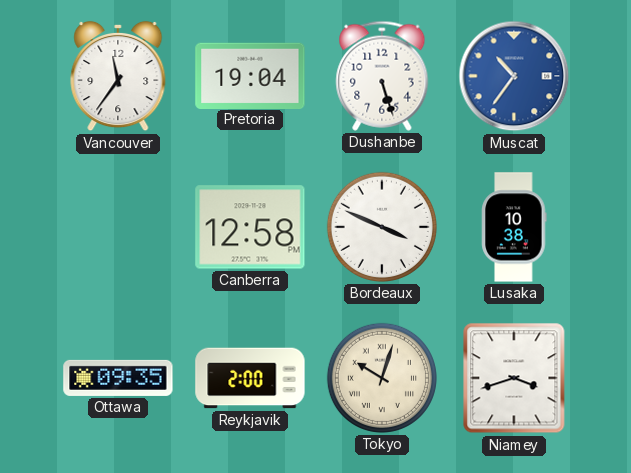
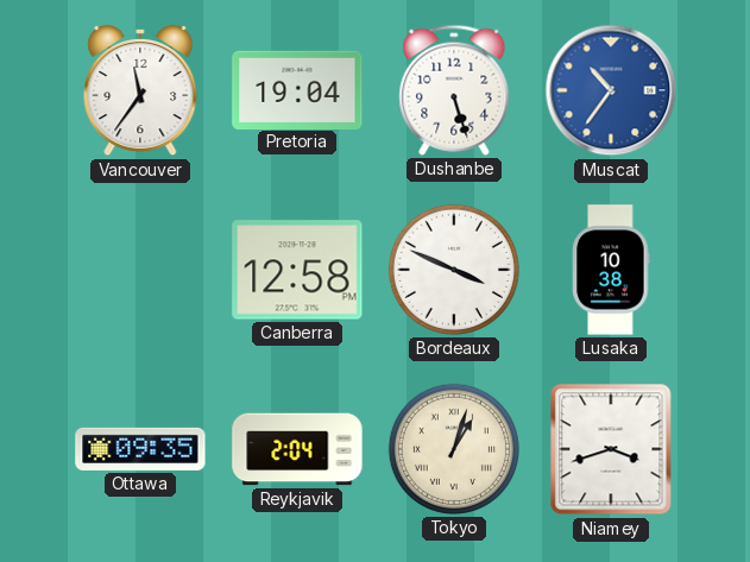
Reykjavik: 2:00 -> 2:04
Tokyo: 10:03 -> 1:03
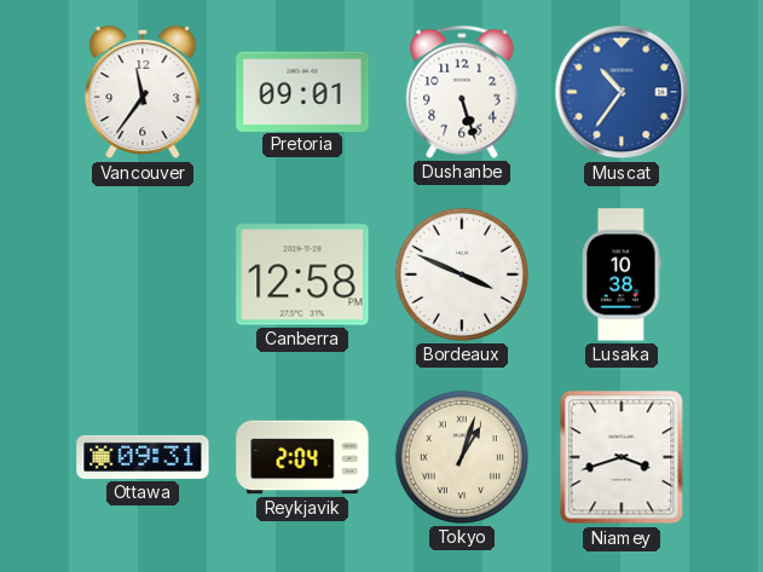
Pretoria: 19:04 -> 09:01
Ottawa: 09:35 -> 09:31
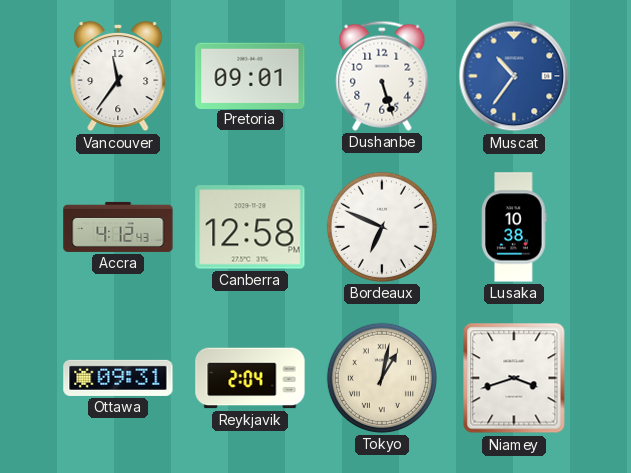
Accra: none -> 4:12
Bordeaux: 3:49 -> 6:49
Tokyo: 1:03 -> 1:02
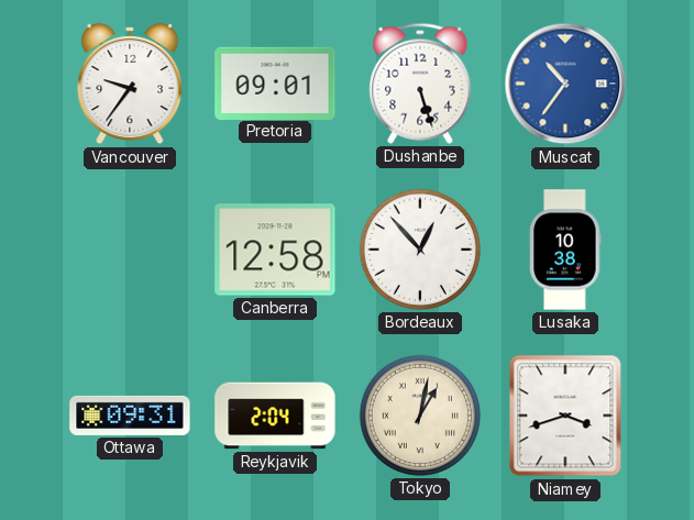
Vancouver: 11:36 -> 9:36
Accra: 4:12 -> none
Bordeaux: 6:49 -> 12:53
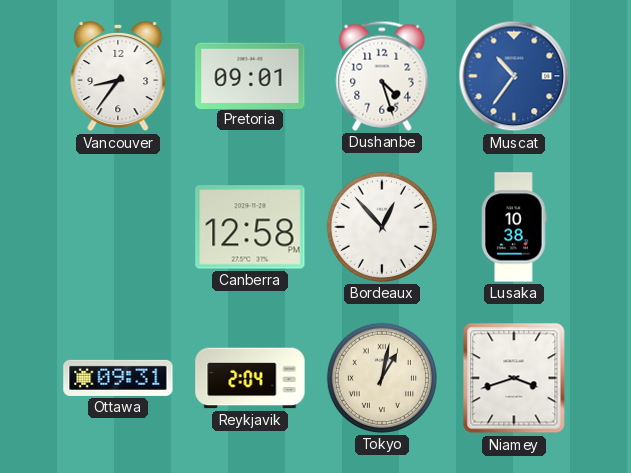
Vancouver: 9:36 -> 8:36
Dushanbe: 5:27 -> 4:27
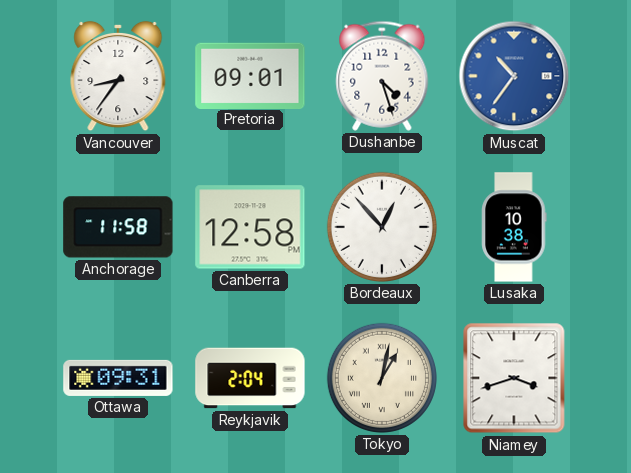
Anchorage: none -> 11:58
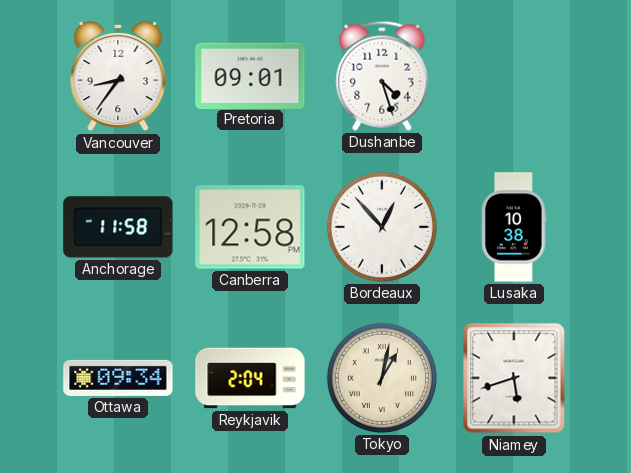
Muscat: 10:36 -> none
Ottawa: 09:31 -> 09:34
Niamey: 3:42 -> 5:42
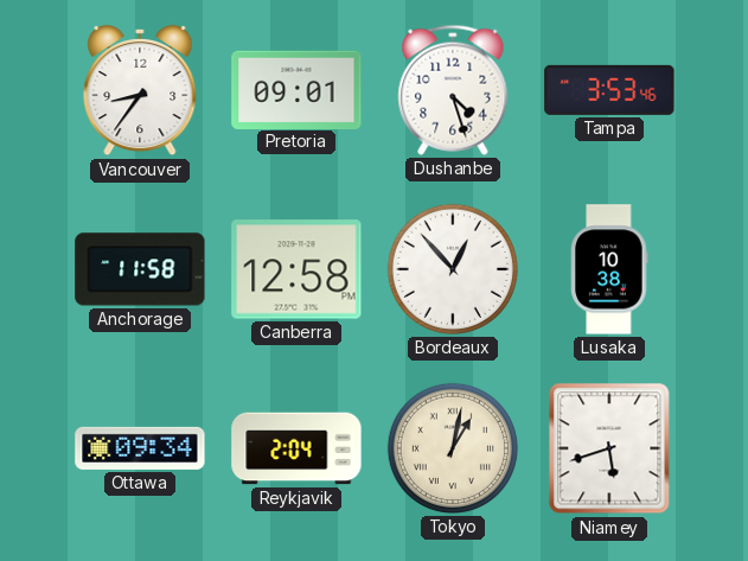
Tampa: none -> 3:53
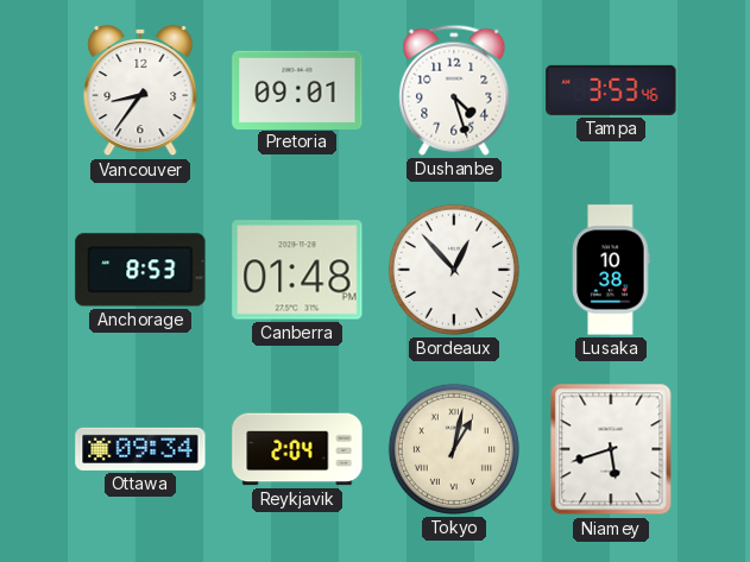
Anchorage: 11:58 -> 8:53
Canberra: 12:58 -> 01:48
